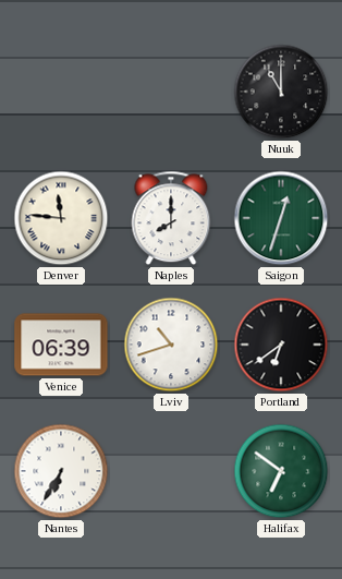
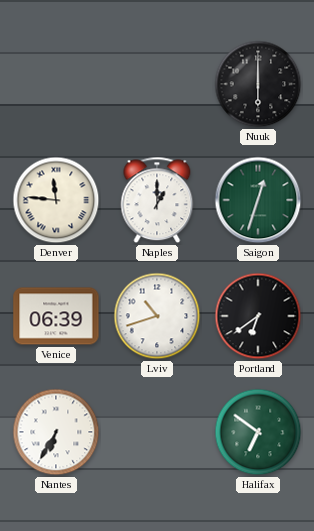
Nuuk: 11:00 -> 6:00
Naples: 8:00 -> 1:00
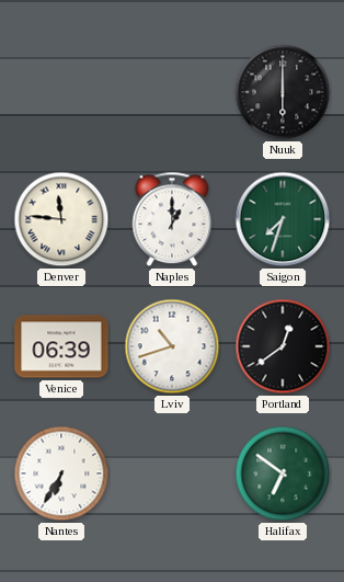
Saigon: 12:33 -> 7:33
Portland: 6:39 -> 12:39
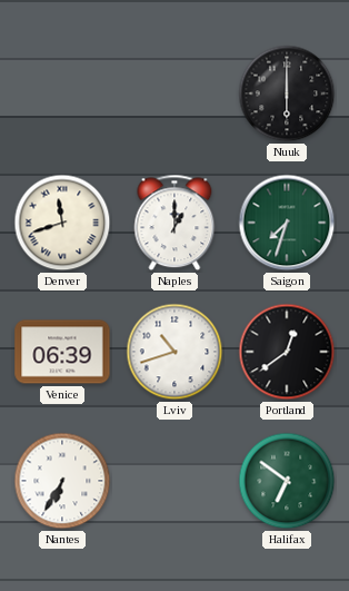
Denver: 11:46 -> 11:42
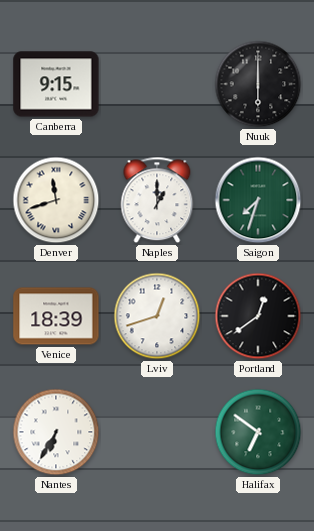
Canberra: none -> 9:15
Venice: 06:39 -> 18:39
Lviv: 10:42 -> 12:42
